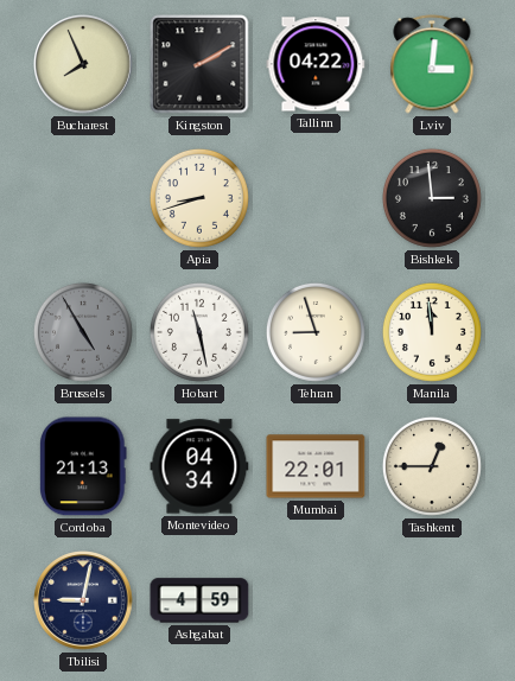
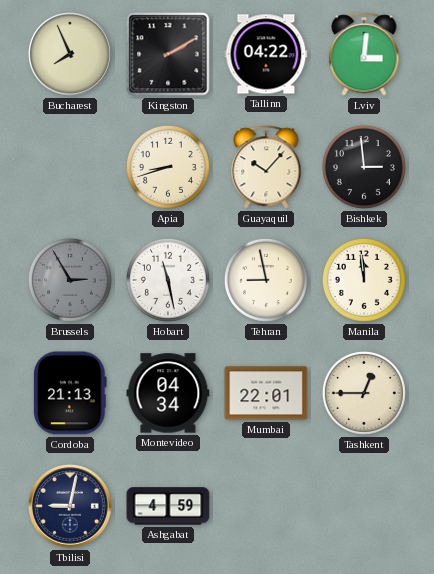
Guayaquil: none -> 10:07
Brussels: 4:55 -> 2:55
Tehran: 8:57 -> 8:58
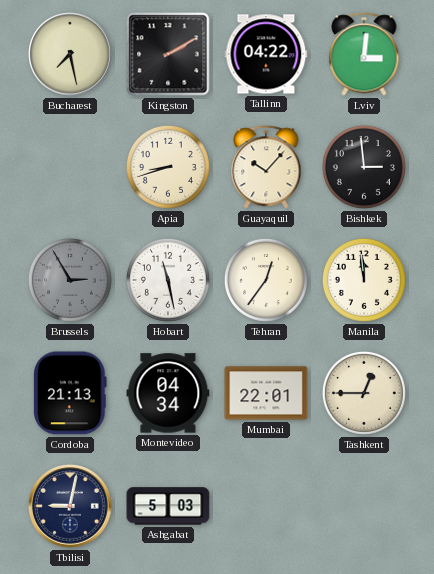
Bucharest: 7:56 -> 7:28
Tehran: 8:58 -> 12:36
Ashgabat: 4:59 -> 5:03
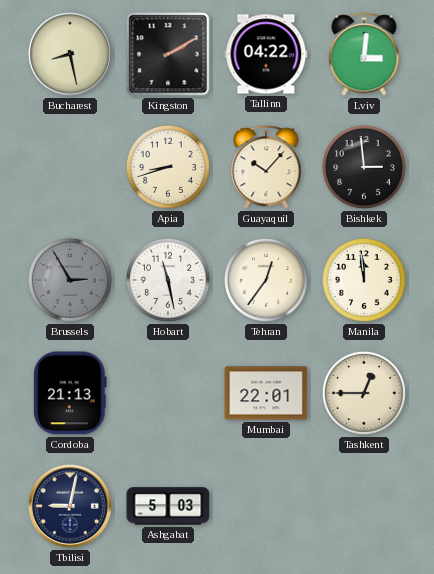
Bucharest: 7:28 -> 8:28
Montevideo: 04:34 -> none
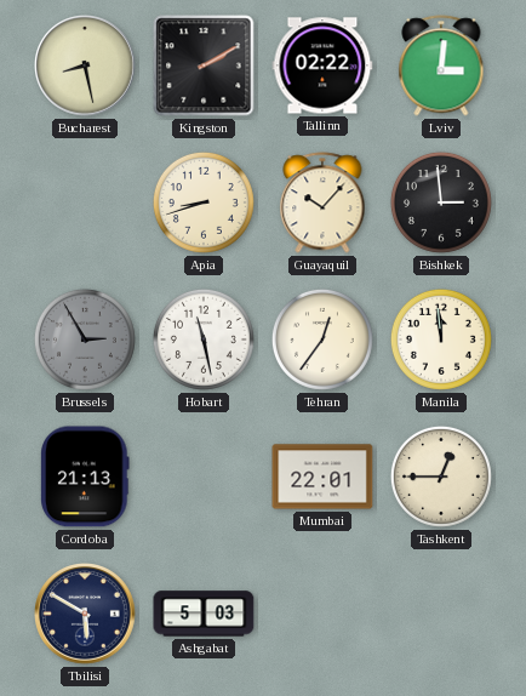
Tallinn: 04:22 -> 02:22
Tbilisi: 9:02 -> 5:50
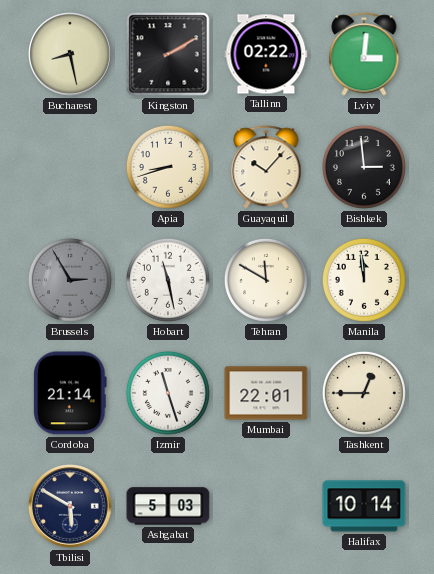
Tehran: 12:36 -> 11:50
Cordoba: 21:13 -> 21:14
Izmir: none -> 11:27
Halifax: none -> 10:14
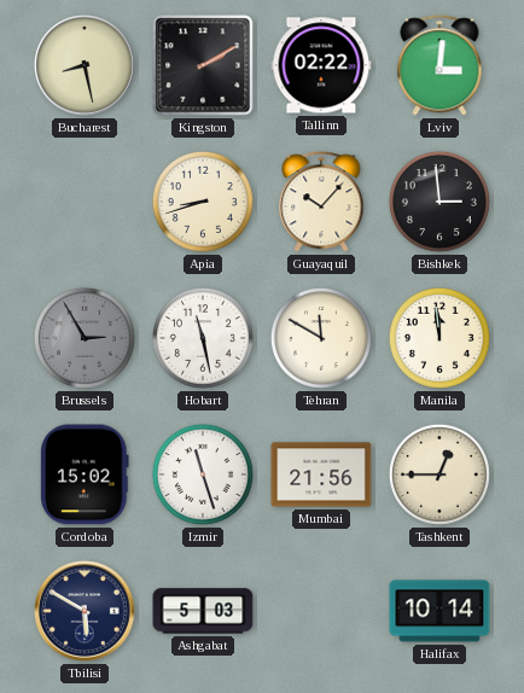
Cordoba: 21:14 -> 15:02
Mumbai: 22:01 -> 21:56
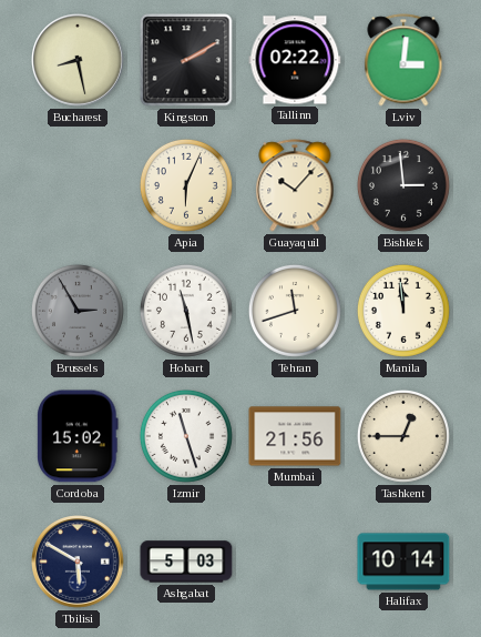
Apia: 8:42 -> 6:04
Tehran: 11:50 -> 11:42
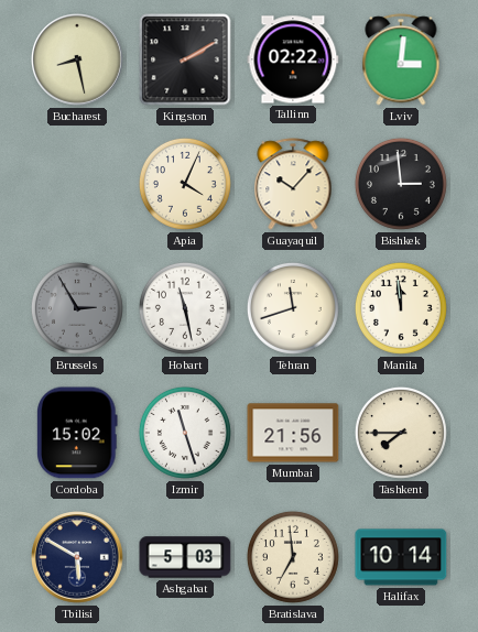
Apia: 6:04 -> 4:04
Tashkent: 12:45 -> 7:45
Bratislava: none -> 6:59
